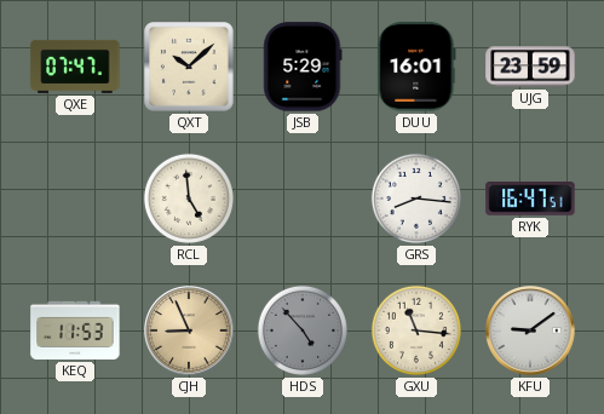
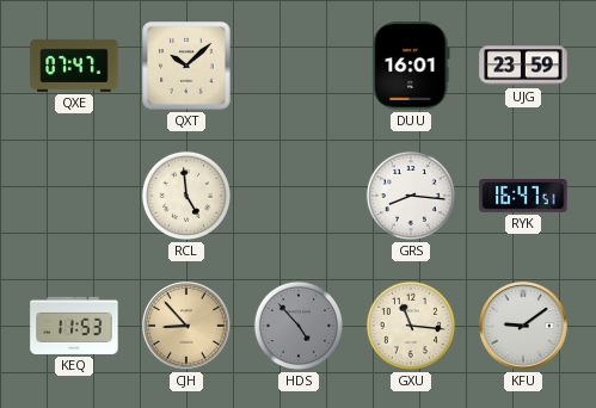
JSB: 5:29 -> none
CJH: 8:56 -> 8:53
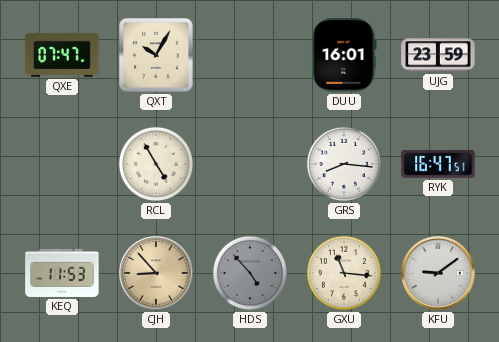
QXT: 10:08 -> 10:05
RCL: 4:59 -> 4:55
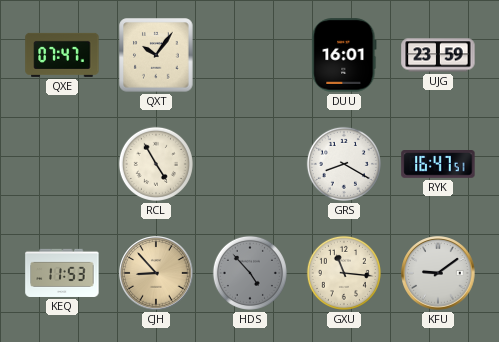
QXT: 10:05 -> 10:06
GRS: 8:16 -> 8:20
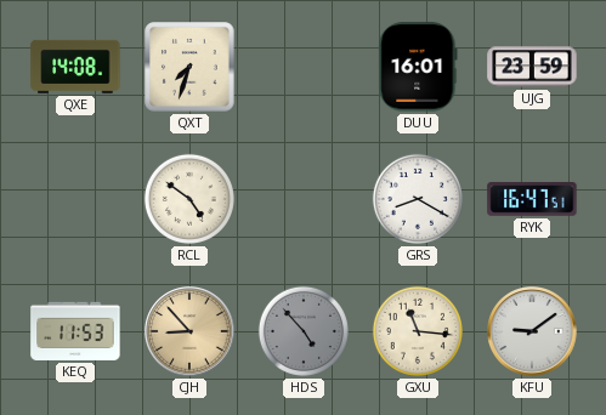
QXE: 07:47 -> 14:08
QXT: 10:06 -> 7:33
RCL: 4:55 -> 4:51
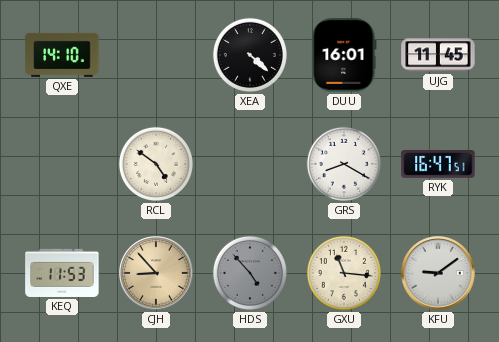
QXE: 14:08 -> 14:10
QXT: 7:33 -> none
XEA: none -> 4:22
UJG: 23:59 -> 11:45
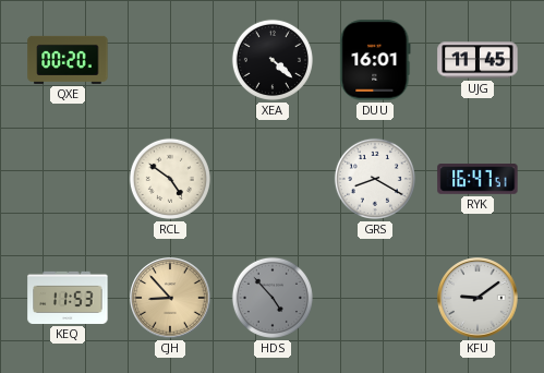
QXE: 14:10 -> 00:20
GXU: 11:16 -> none
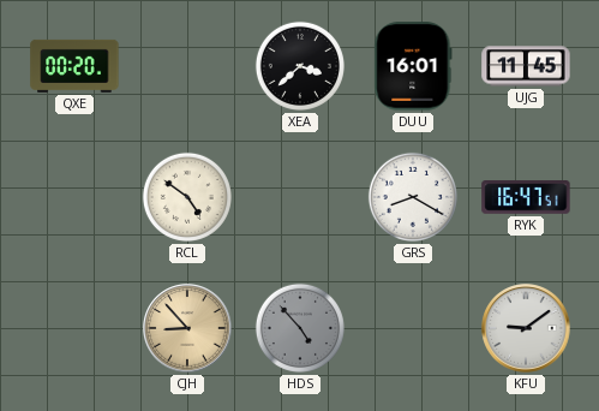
XEA: 4:22 -> 3:38
KEQ: 11:53 -> none
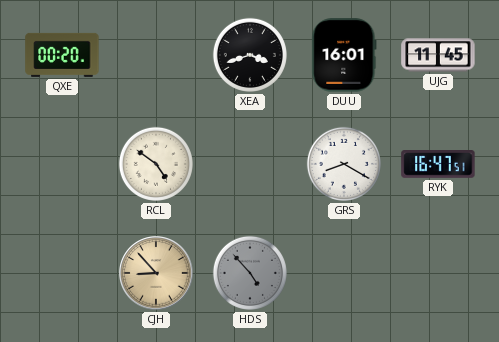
XEA: 3:38 -> 3:42
KFU: 9:09 -> none
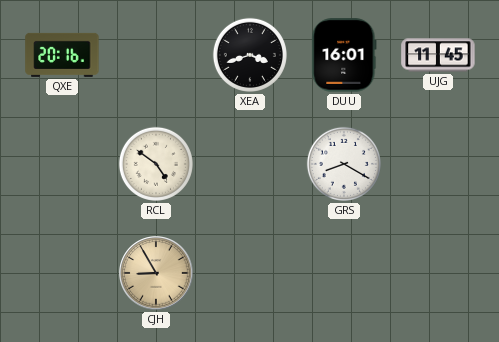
QXE: 00:20 -> 20:16
RYK: 16:47 -> none
CJH: 8:53 -> 8:55
HDS: 4:53 -> none
